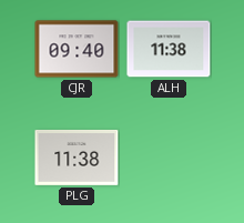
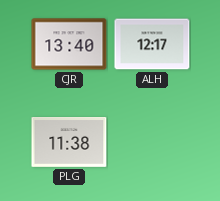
CJR: 09:40 -> 13:40
ALH: 11:38 -> 12:17
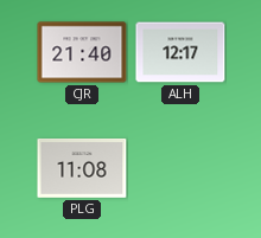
CJR: 13:40 -> 21:40
PLG: 11:38 -> 11:08
